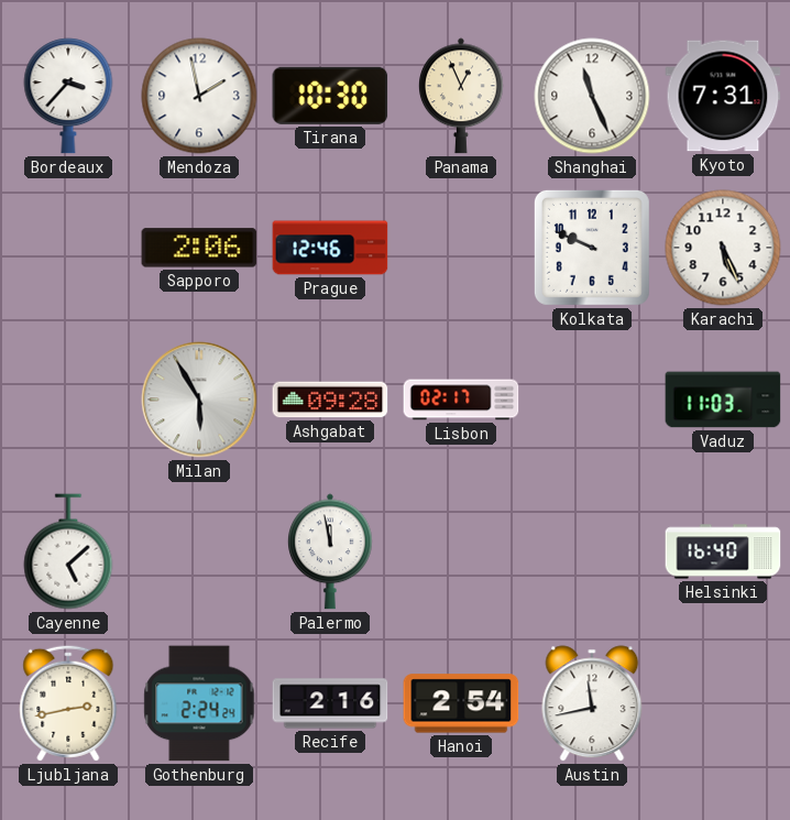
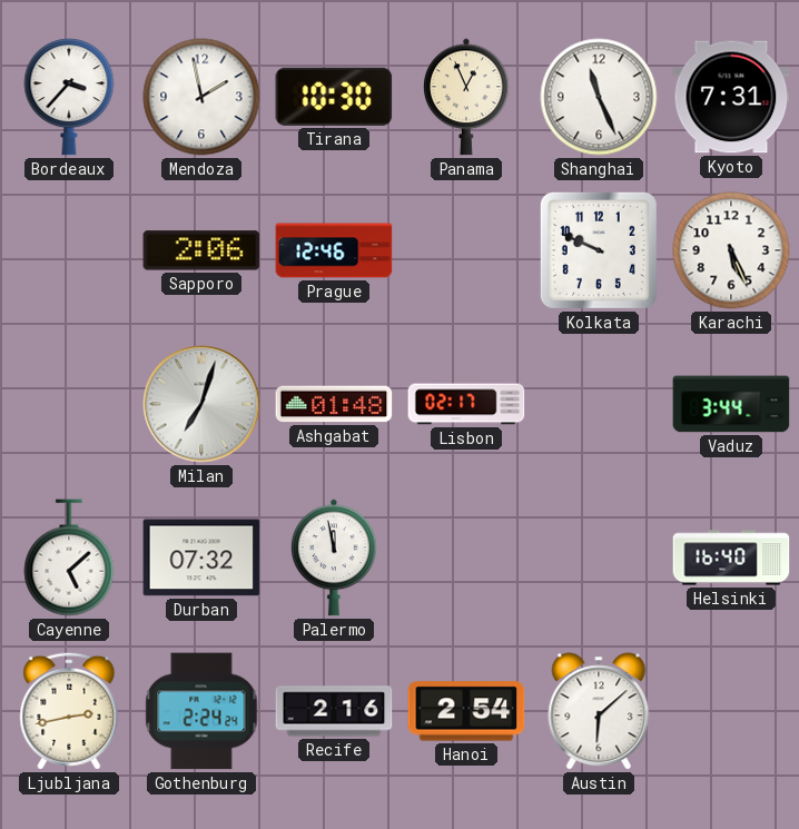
Milan: 5:55 -> 7:03
Ashgabat: 09:28 -> 01:48
Vaduz: 11:03 -> 3:44
Durban: none -> 07:32
Austin: 11:43 -> 6:08
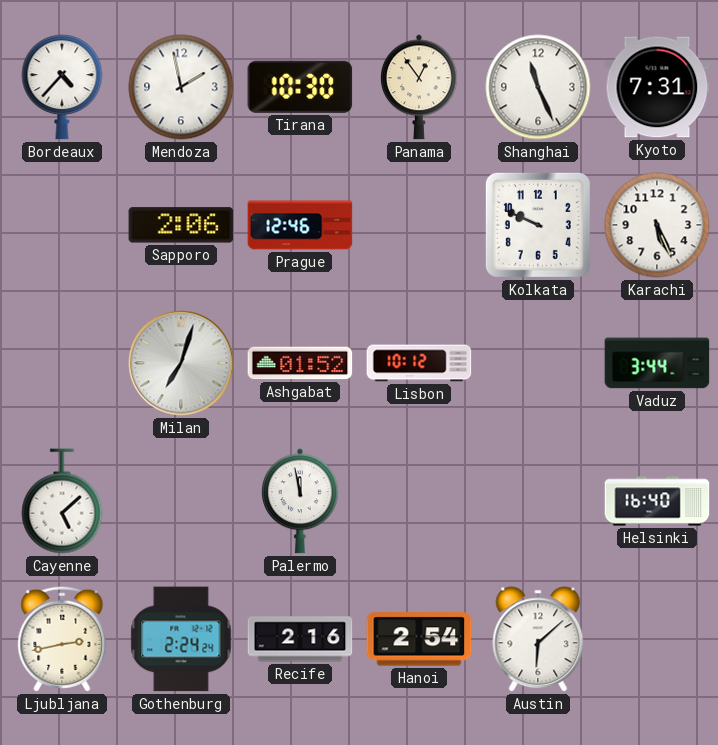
Bordeaux: 3:37 -> 4:37
Panama: 12:56 -> 12:54
Ashgabat: 01:48 -> 01:52
Lisbon: 02:17 -> 10:12
Durban: 07:32 -> none
